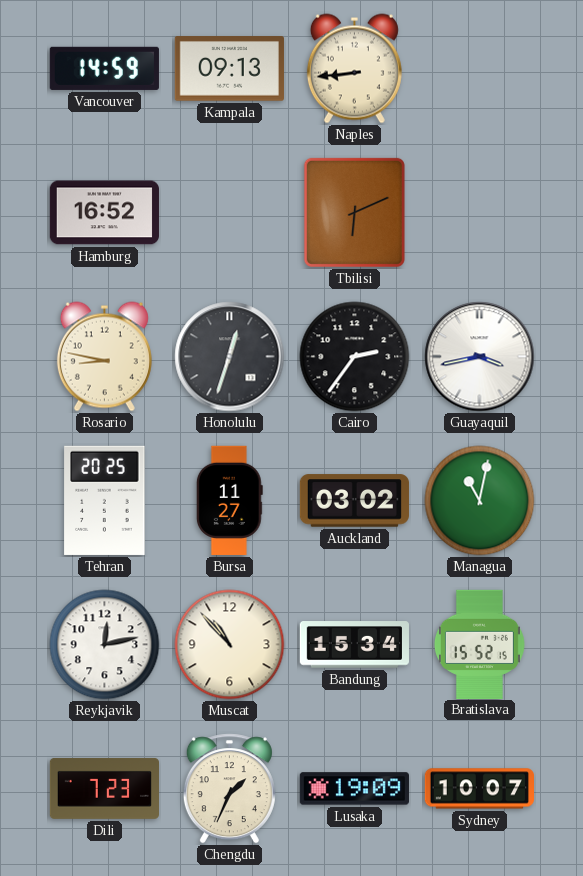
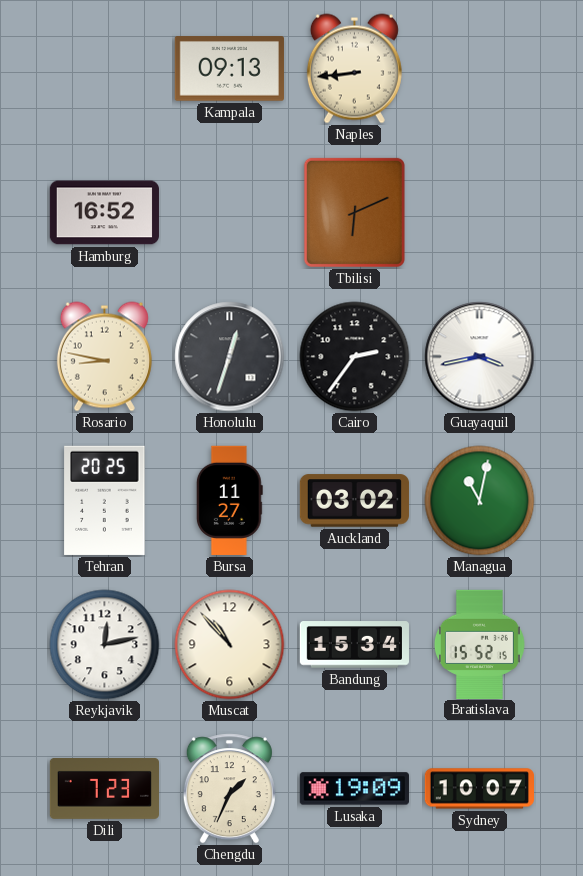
Vancouver: 14:59 -> none
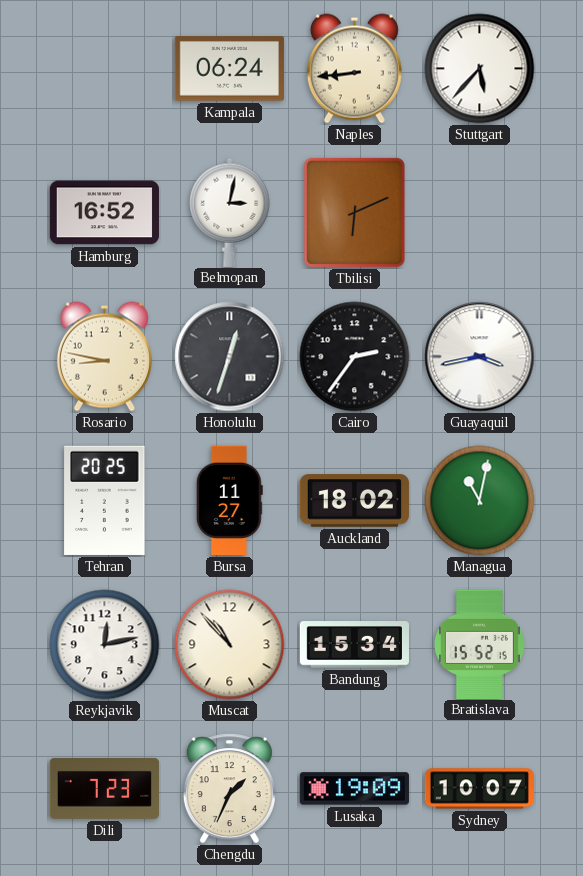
Kampala: 09:13 -> 06:24
Stuttgart: none -> 5:37
Belmopan: none -> 3:02
Auckland: 03:02 -> 18:02
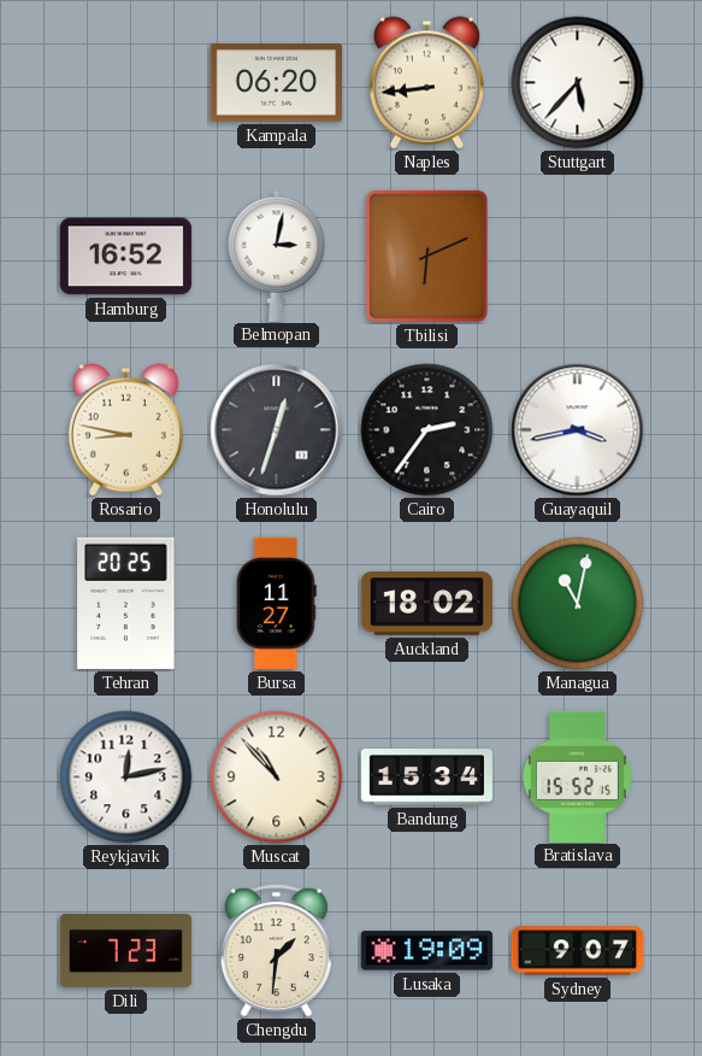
Kampala: 06:24 -> 06:20
Chengdu: 1:34 -> 1:31
Sydney: 10:07 -> 9:07
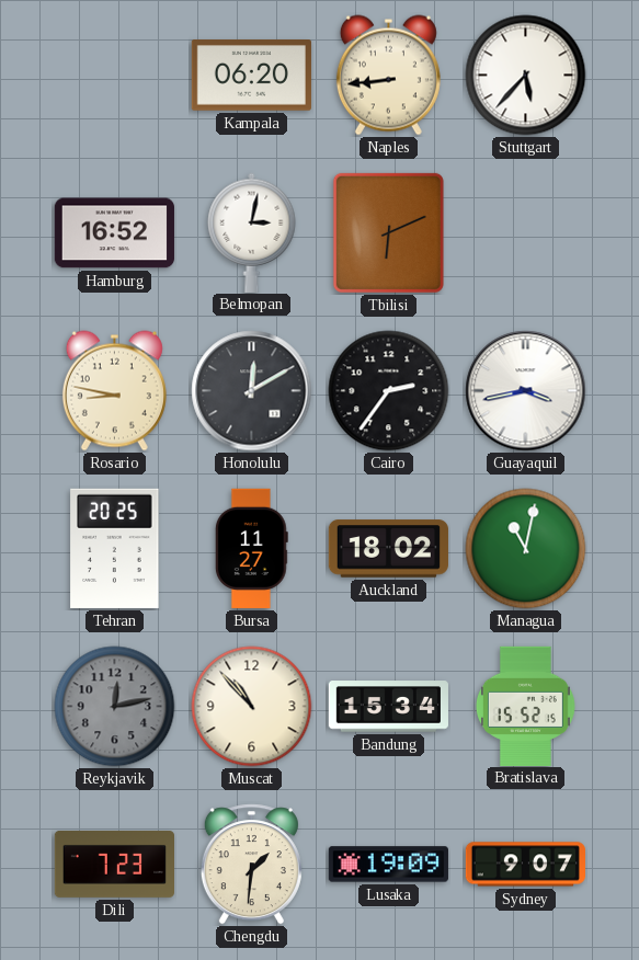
Honolulu: 12:33 -> 12:10
Reykjavik dial: white -> grey
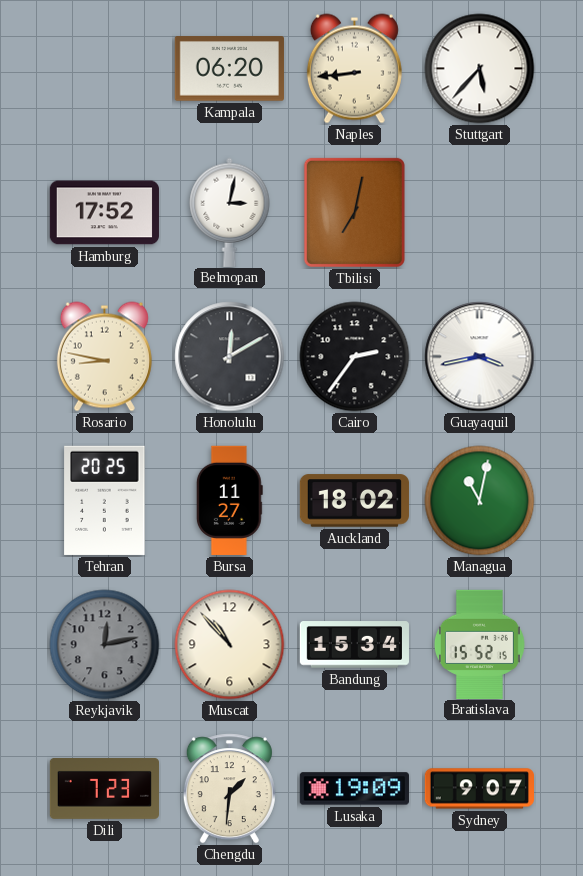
Hamburg: 16:52 -> 17:52
Tbilisi: 6:11 -> 7:02
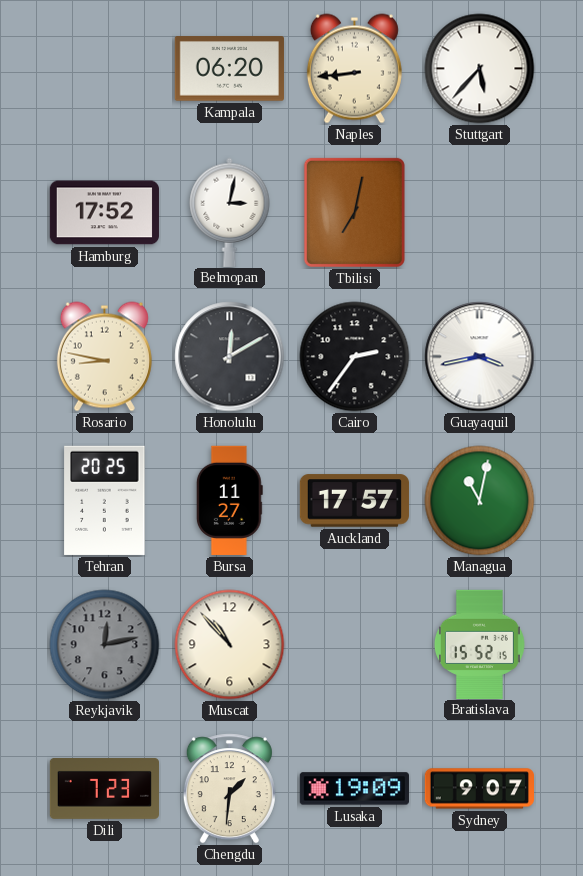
Auckland: 18:02 -> 17:57
Bandung: 15:34 -> none
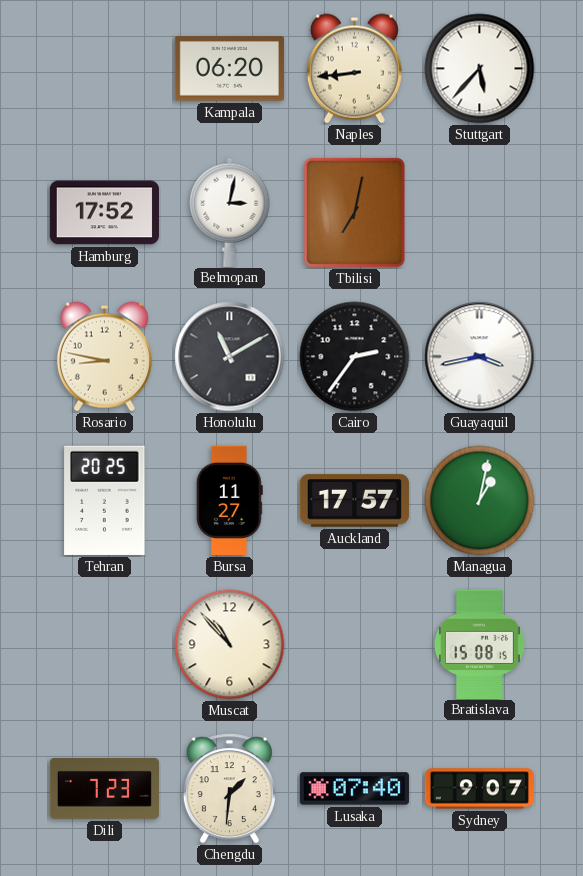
Honolulu: 12:10 -> 11:10
Managua: 11:02 -> 1:02
Reykjavik: 12:13 -> none
Bratislava: 15:52 -> 15:08
Lusaka: 19:09 -> 07:40
